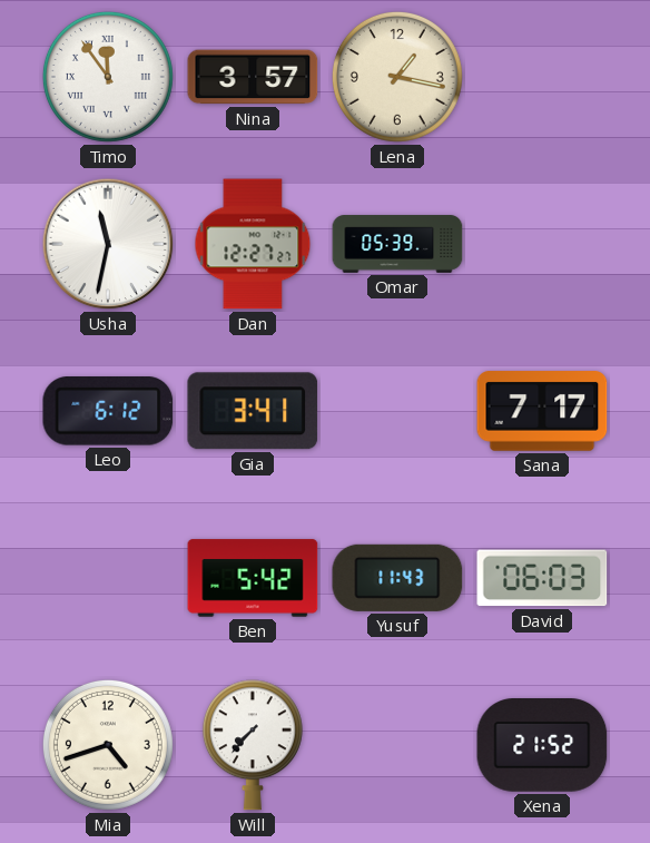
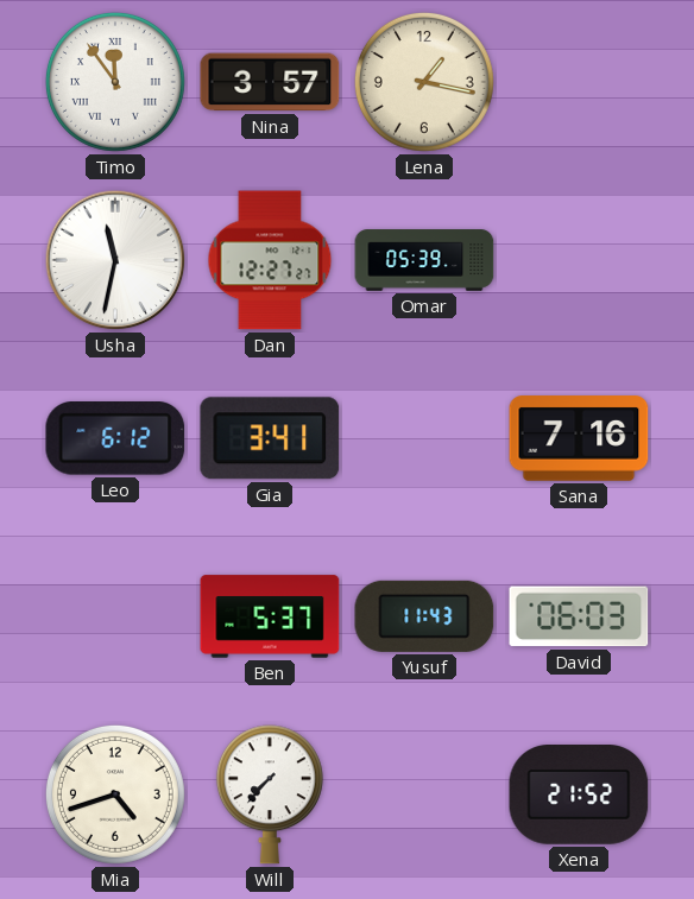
Sana: 7:17 -> 7:16
Ben: 5:42 -> 5:37
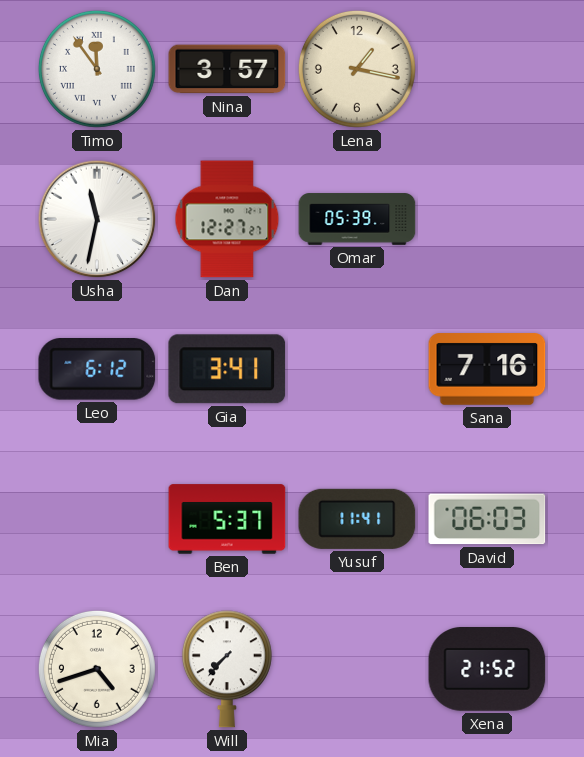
Yusuf: 11:43 -> 11:41
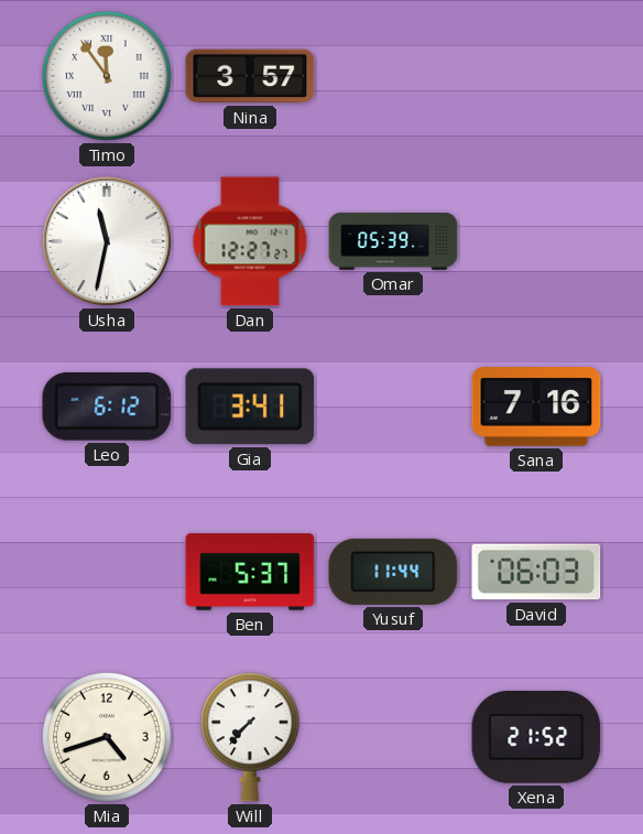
Lena: 1:17 -> none
Yusuf: 11:41 -> 11:44
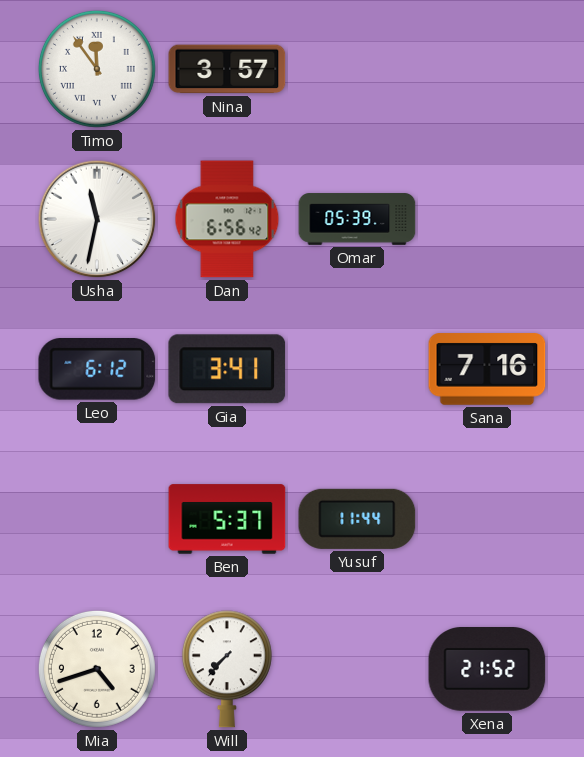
Dan: 12:27 -> 6:56
David: 06:03 -> none
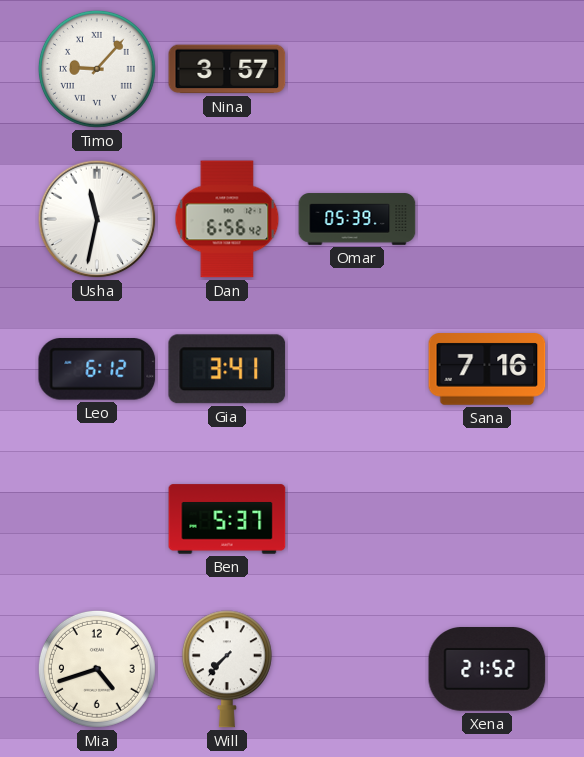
Timo: 11:54 -> 9:07
Yusuf: 11:44 -> none
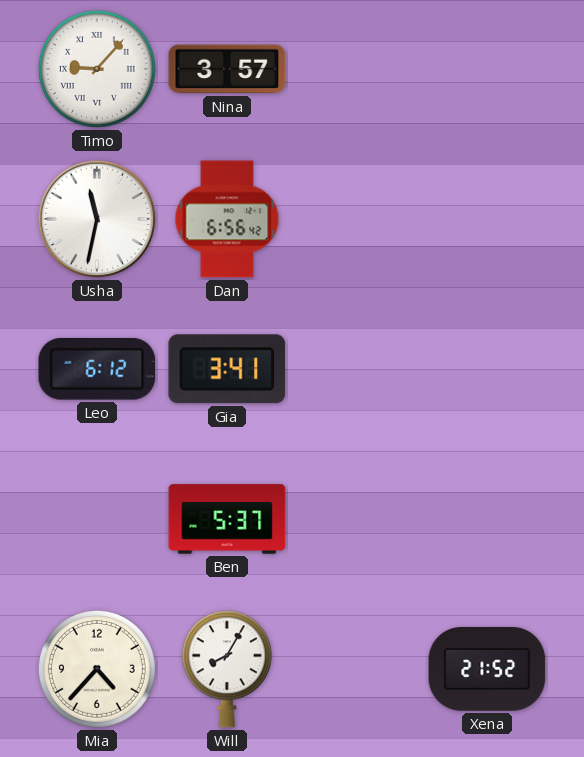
Omar: 05:39 -> none
Sana: 7:16 -> none
Mia: 4:42 -> 4:37
Will: 7:37 -> 8:05
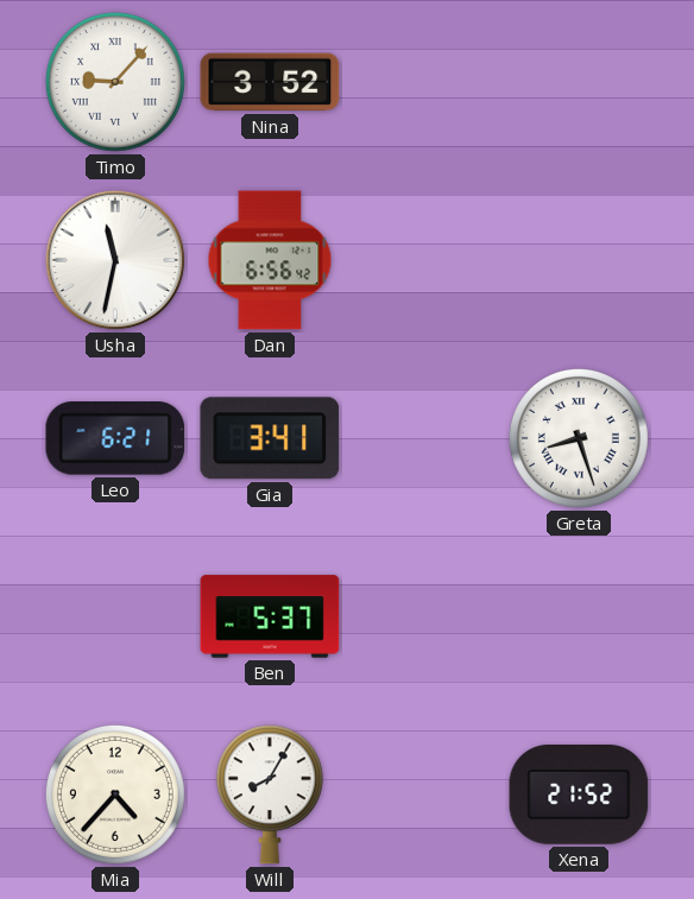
Nina: 3:57 -> 3:52
Leo: 6:12 -> 6:21
Greta: none -> 8:27
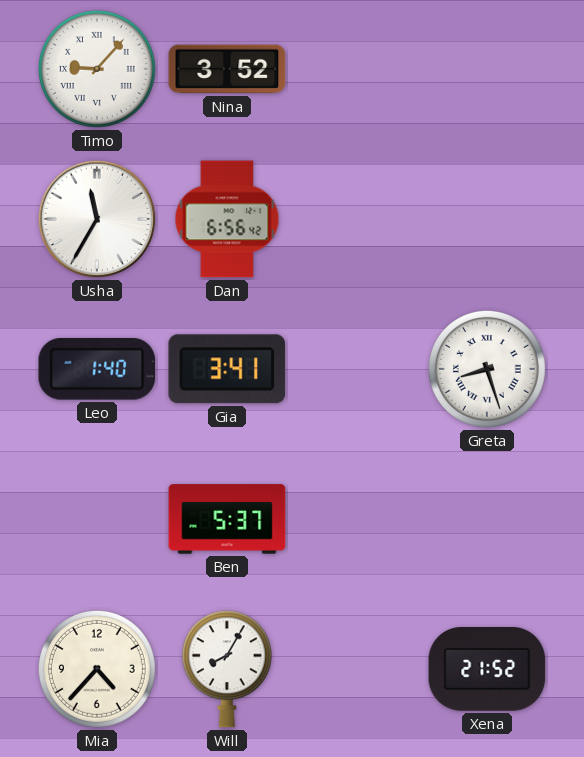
Usha: 11:32 -> 11:35
Leo: 6:21 -> 1:40
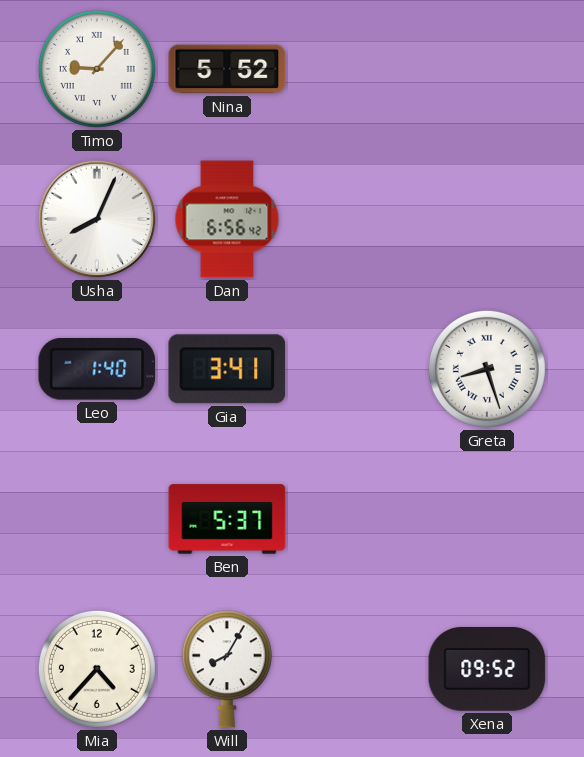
Nina: 3:52 -> 5:52
Usha: 11:35 -> 8:04
Xena: 21:52 -> 09:52
